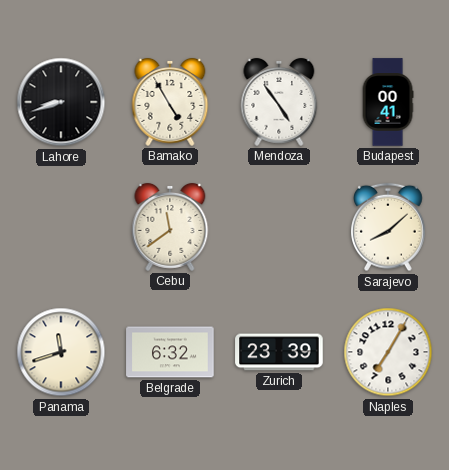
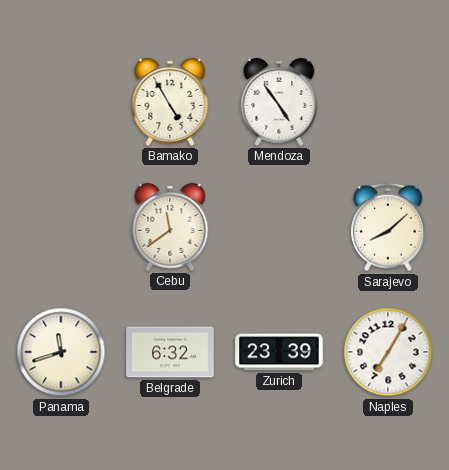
Lahore: 8:42 -> none
Budapest: 00:41 -> none
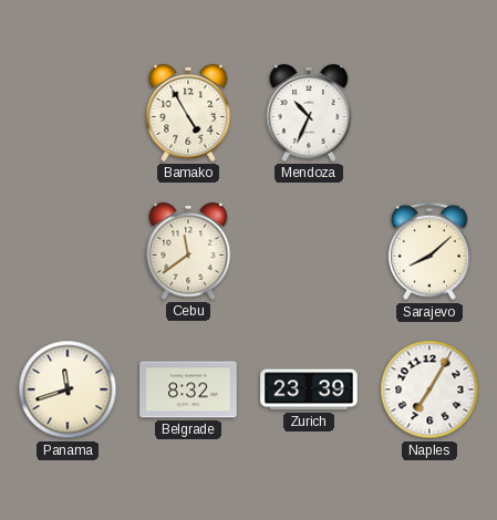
Mendoza: 4:54 -> 10:34
Belgrade: 6:32 -> 8:32
